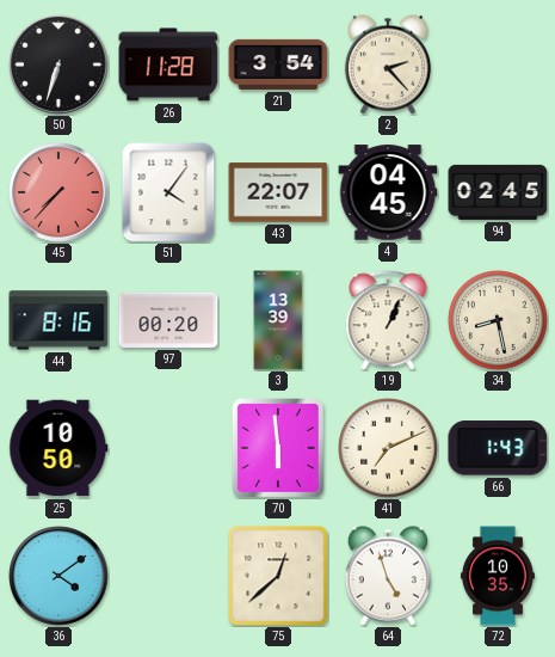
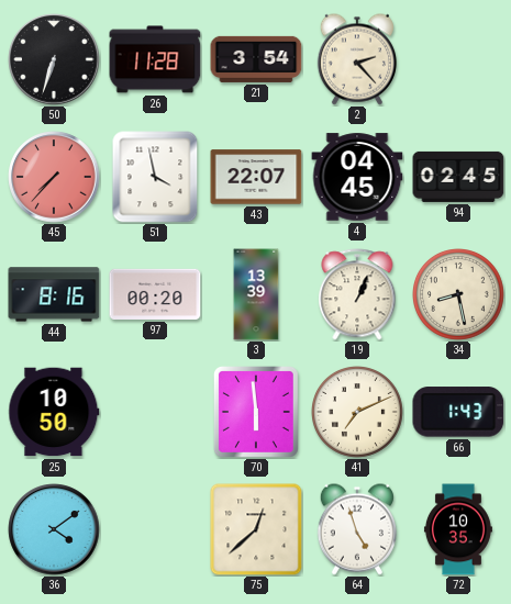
51: 4:06 -> 3:58
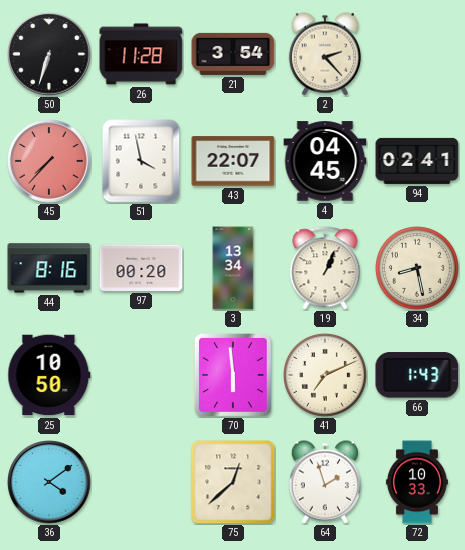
94: 02:45 -> 02:41
3: 13:39 -> 13:34
64: 4:57 -> 1:57
72: 10:35 -> 10:33
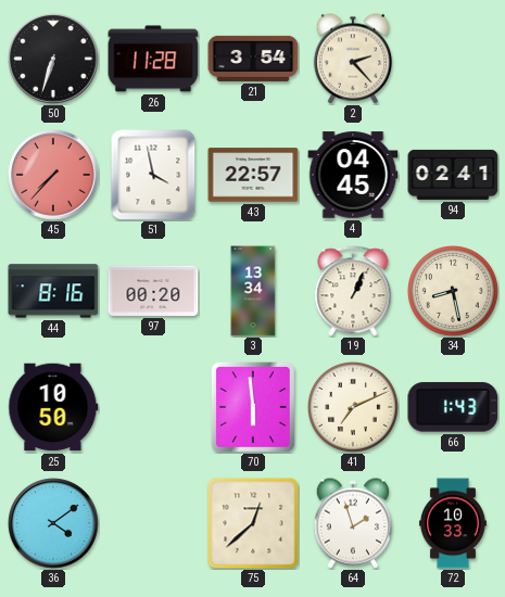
43: 22:07 -> 22:57
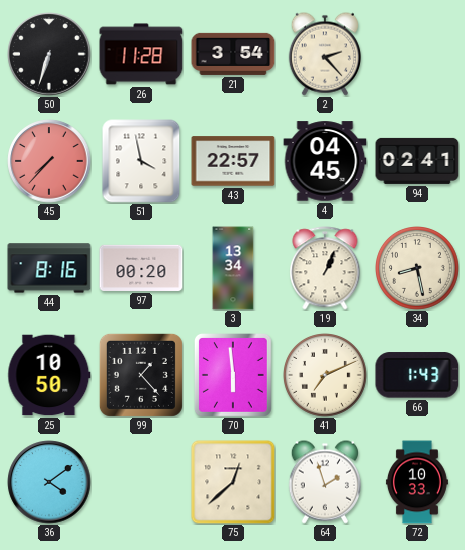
99: none -> 1:23
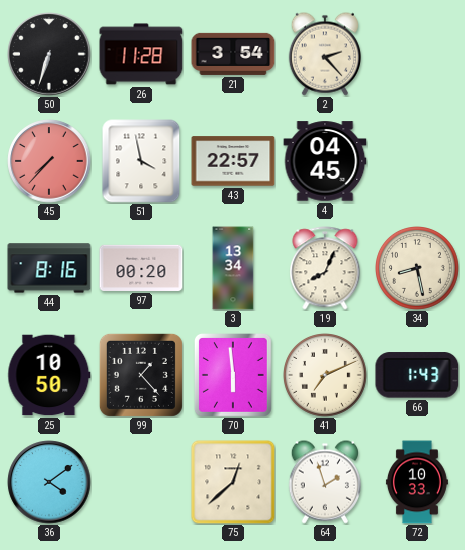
94: 02:41 -> none
19: 1:04 -> 8:04
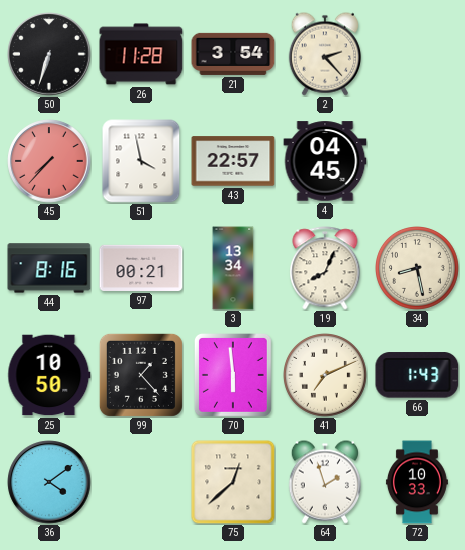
97: 00:20 -> 00:21
